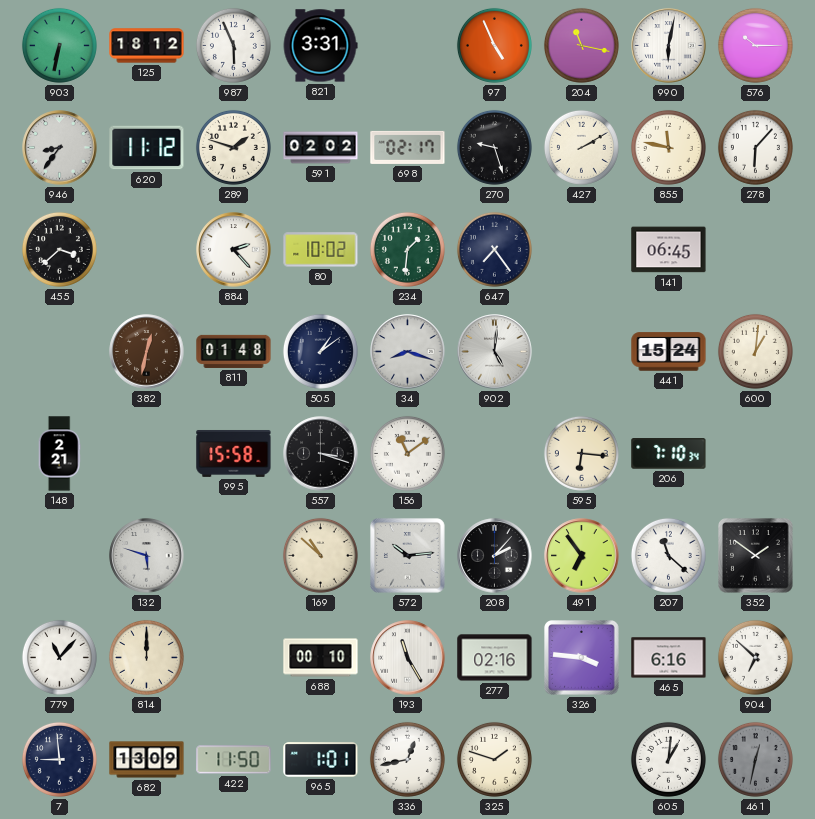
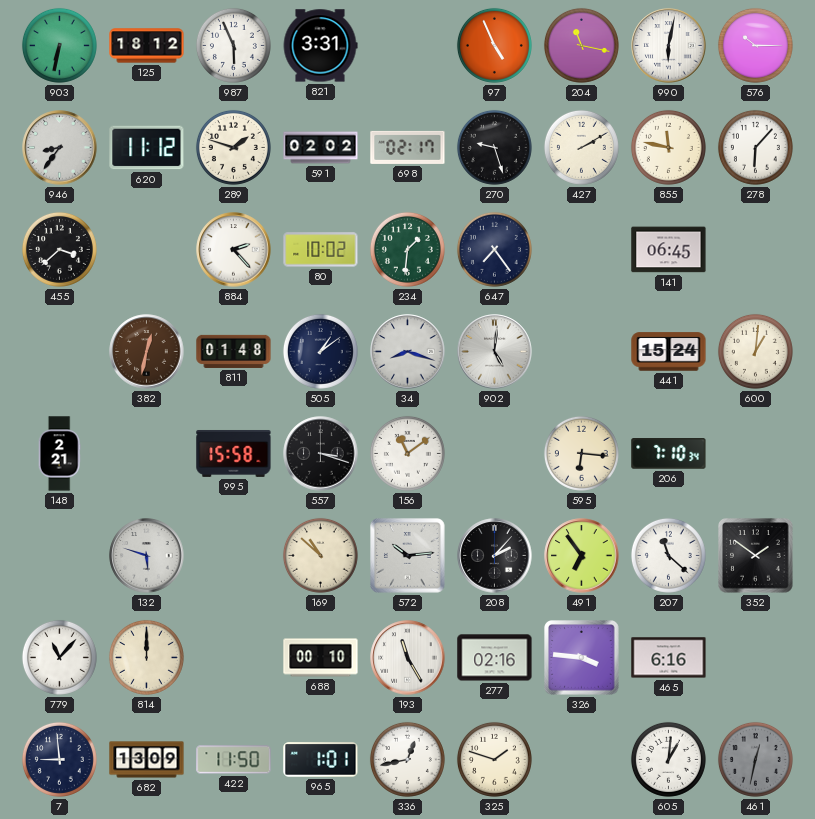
904: 6:52 -> none
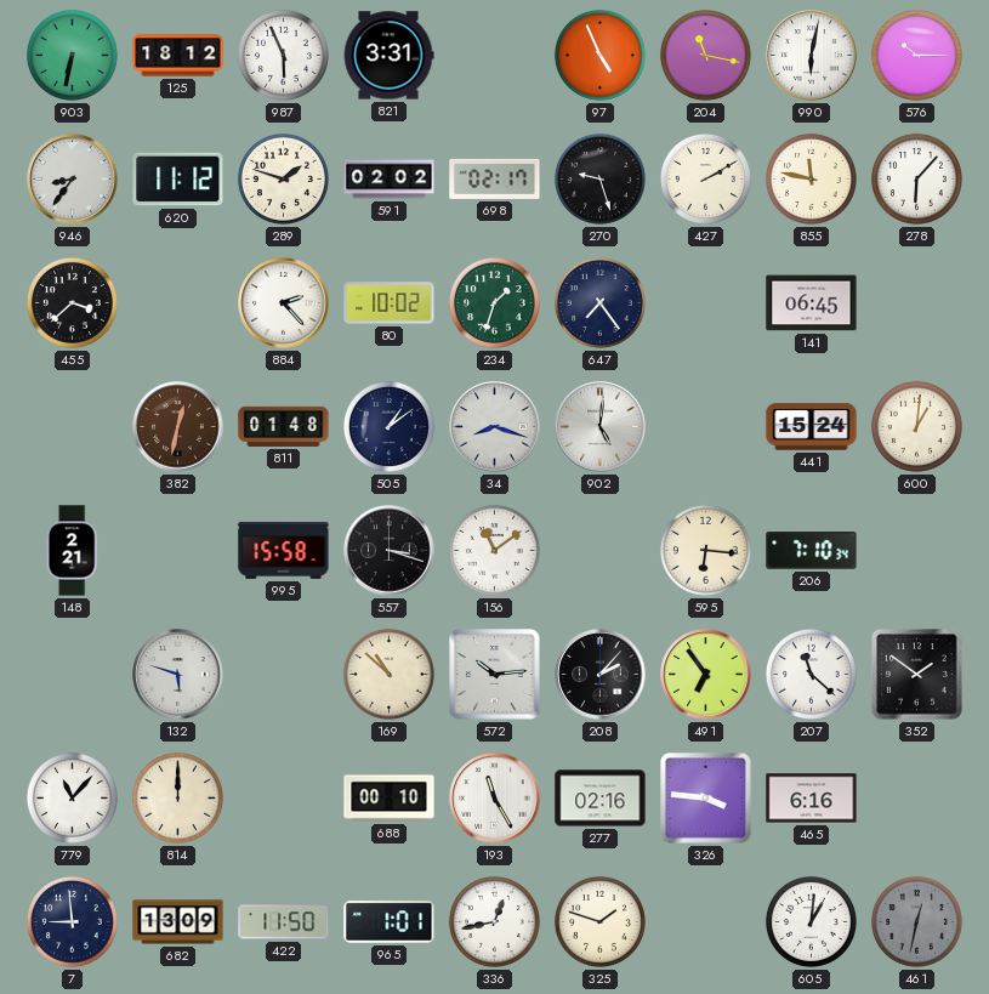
234: 1:31 -> 1:33
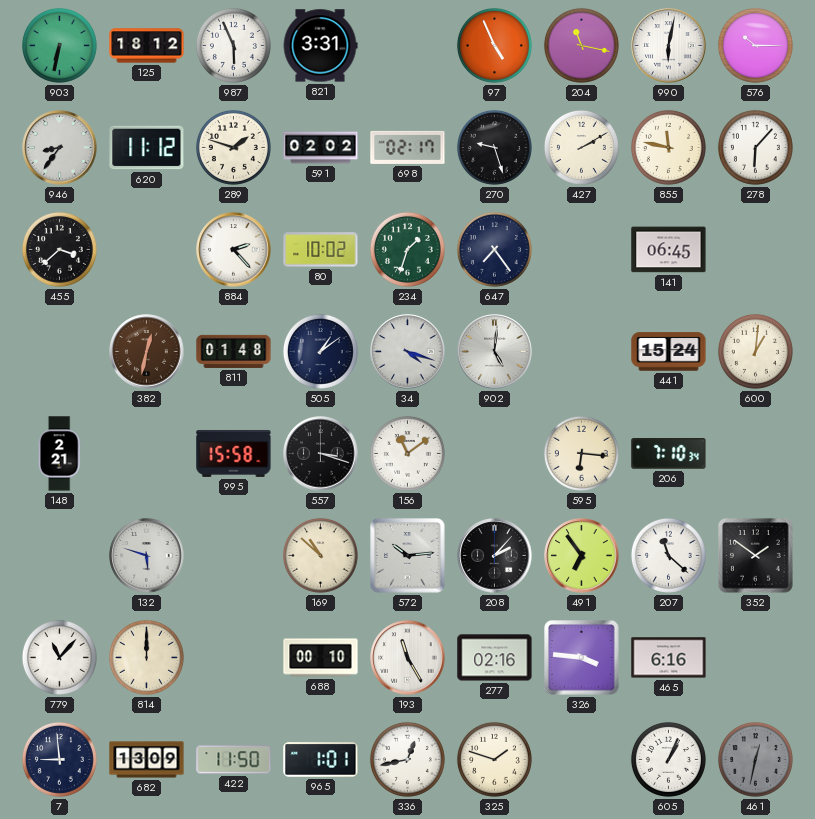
34: 8:18 -> 4:18
605: 1:01 -> 1:04
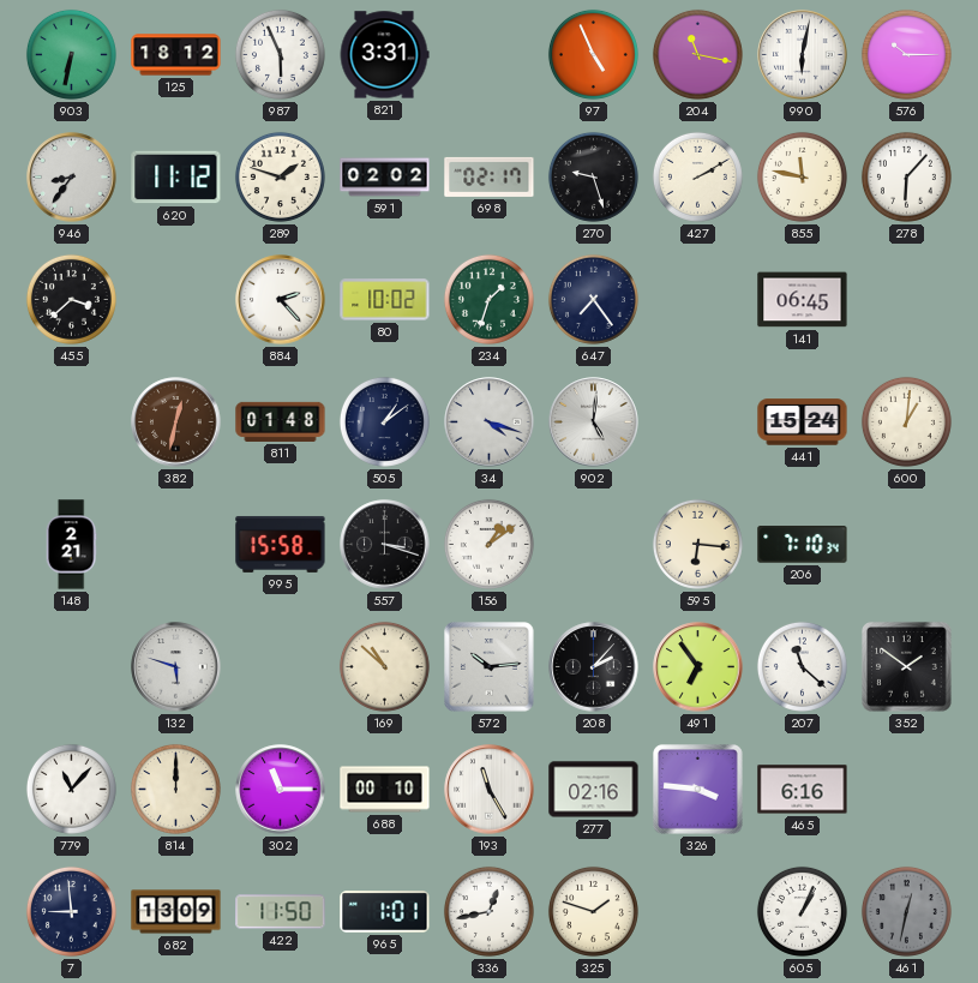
156: 11:09 -> 1:09
302: none -> 11:15
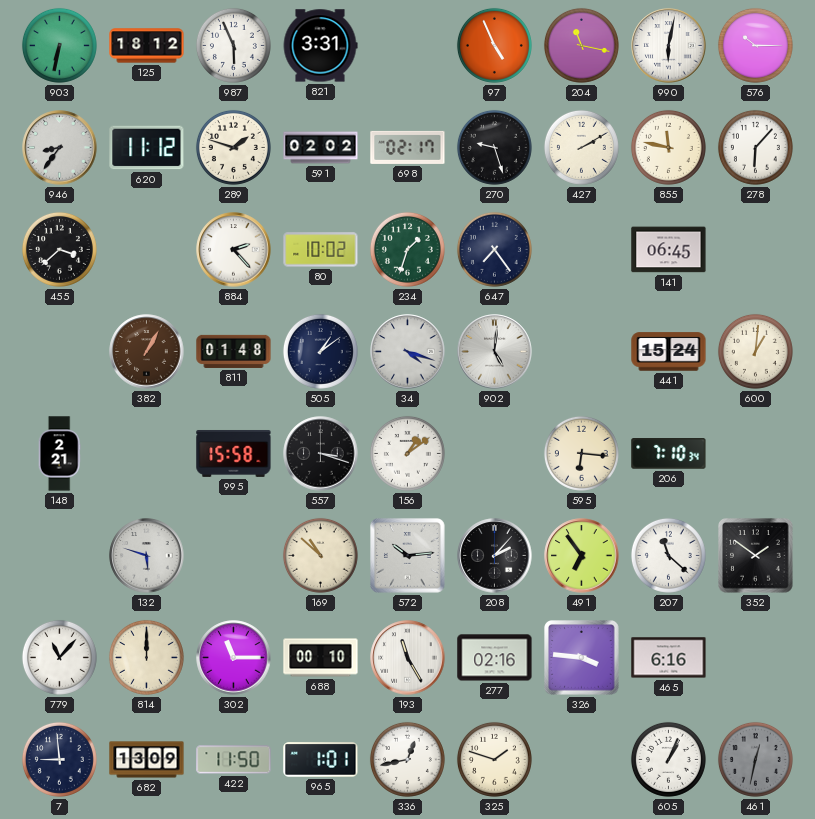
382: 12:32 -> 1:05
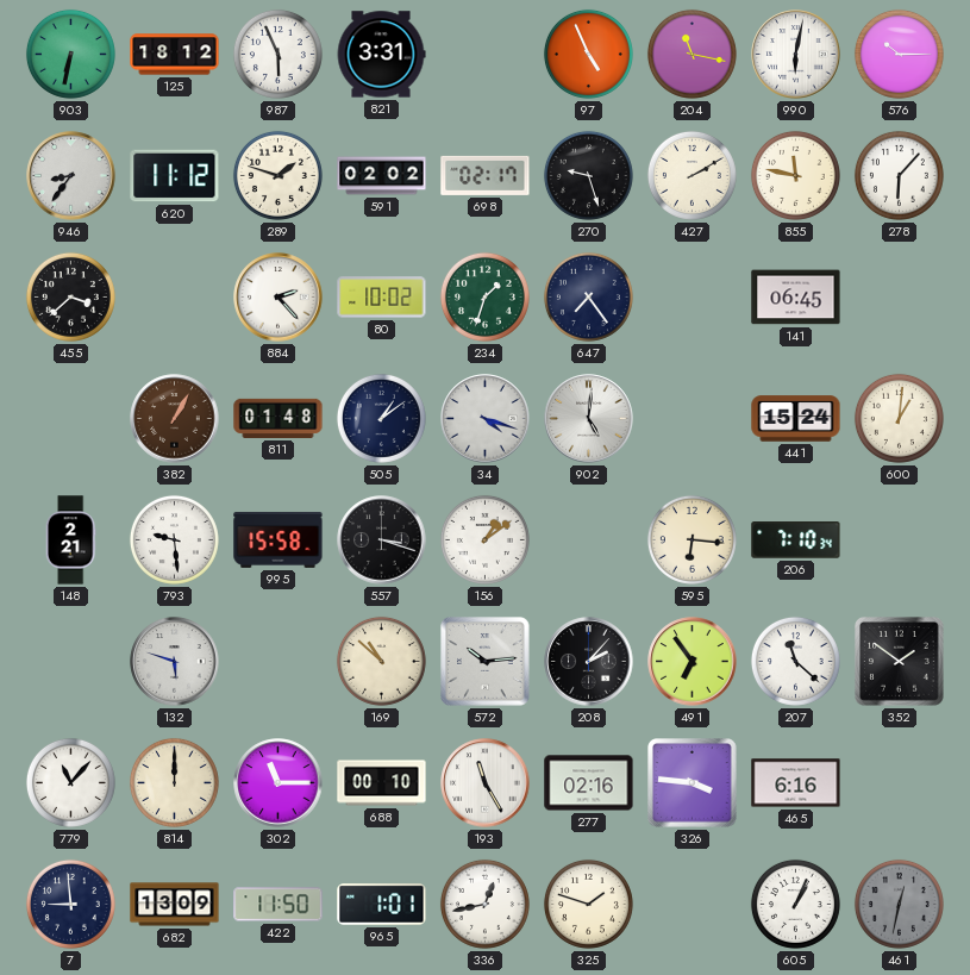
793: none -> 9:29
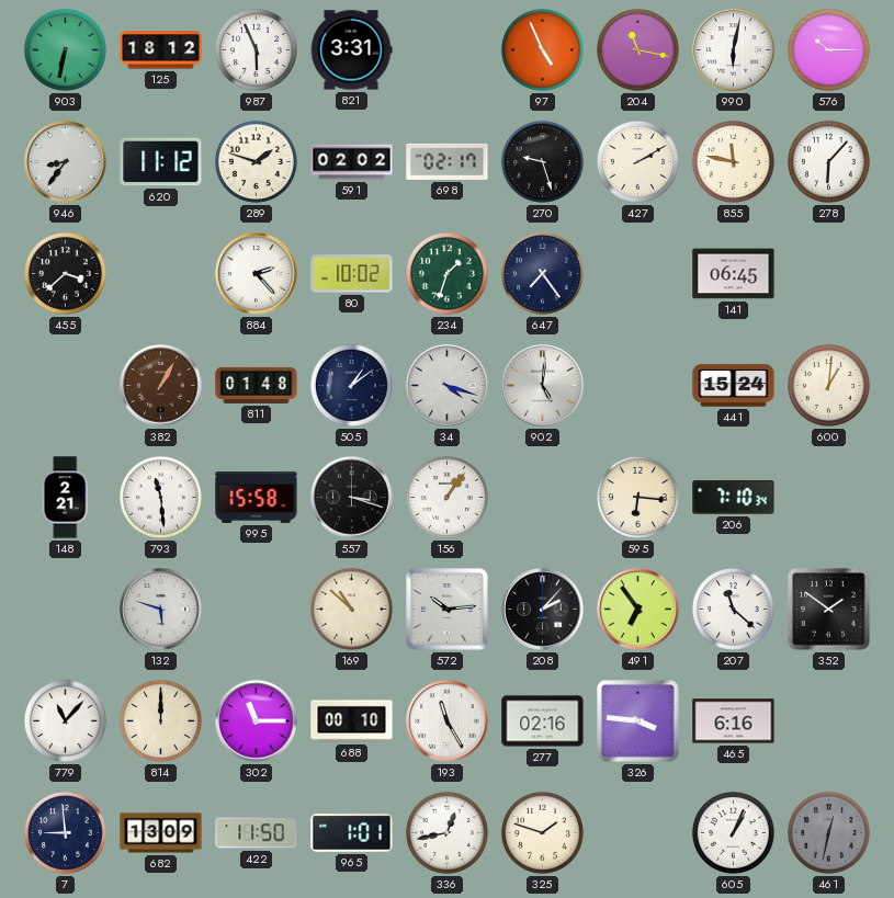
793: 9:29 -> 11:29
156: 1:09 -> 1:06
